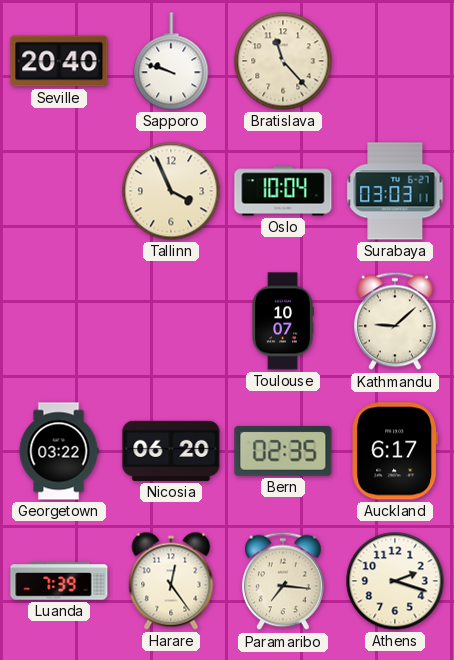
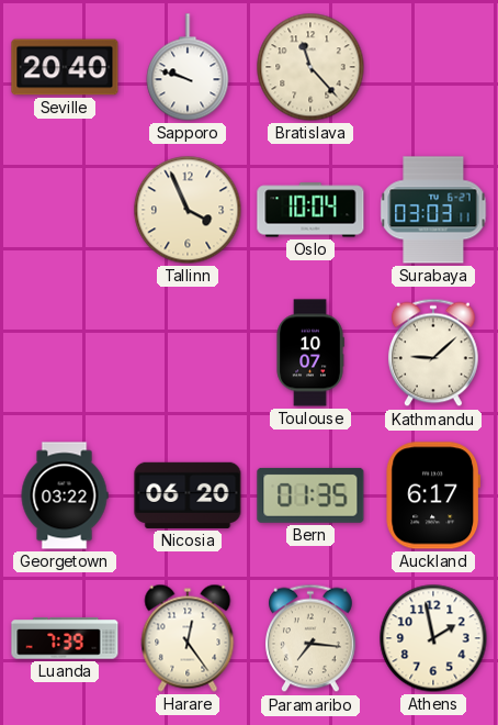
Bern: 02:35 -> 01:35
Athens: 2:18 -> 1:58
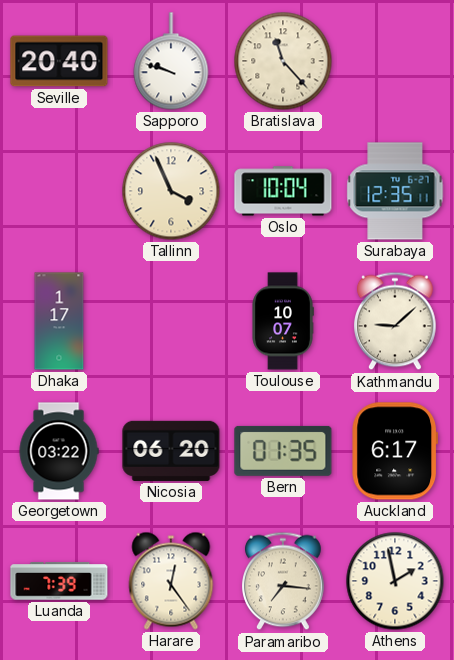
Surabaya: 03:03 -> 12:35
Dhaka: none -> 1:17
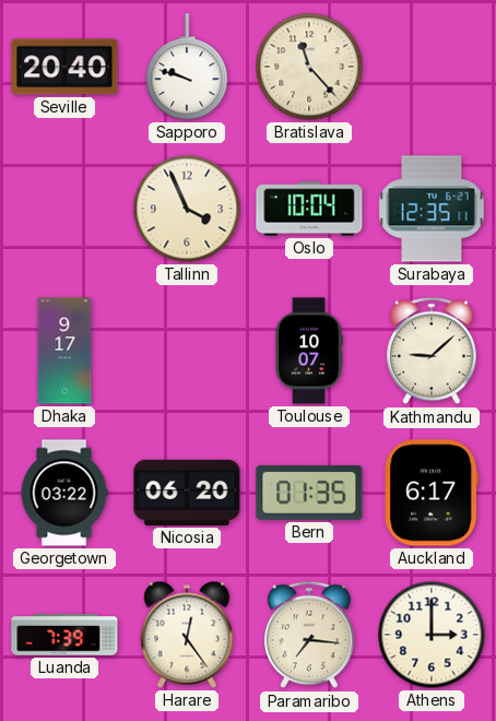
Dhaka: 1:17 -> 9:17
Athens: 1:58 -> 3:00
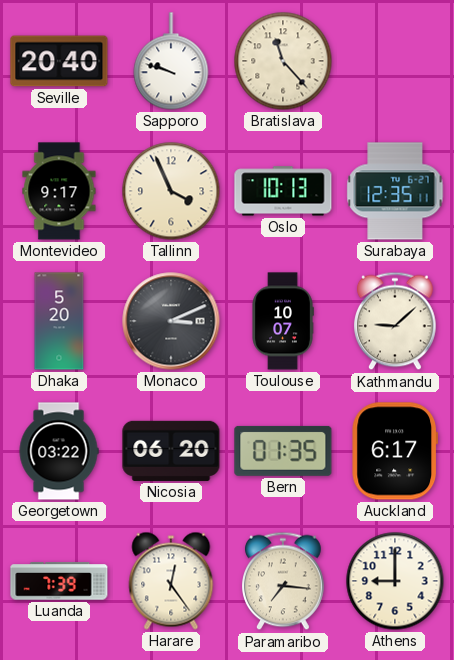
Montevideo: none -> 9:17
Oslo: 10:04 -> 10:13
Dhaka: 9:17 -> 5:20
Monaco: none -> 3:11
Athens: 3:00 -> 9:00
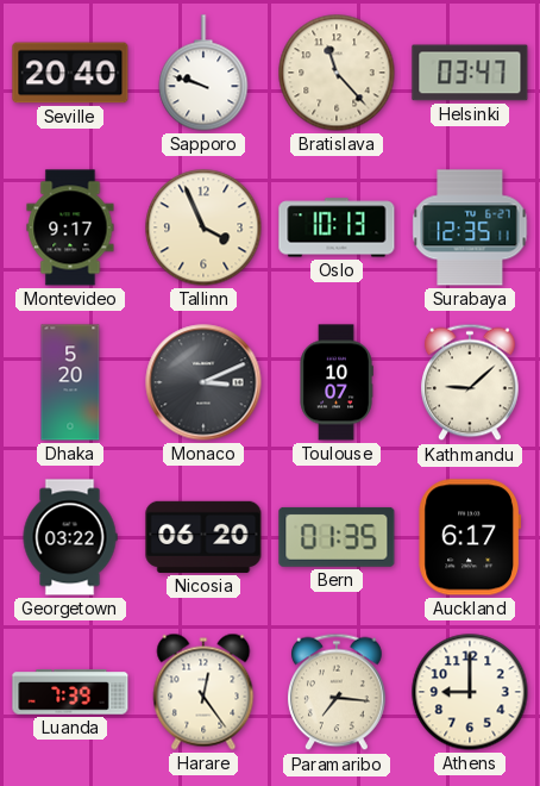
Helsinki: none -> 03:47
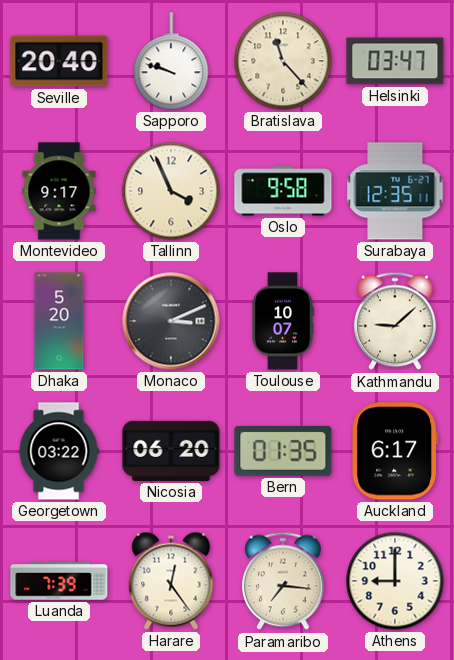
Oslo: 10:13 -> 9:58
